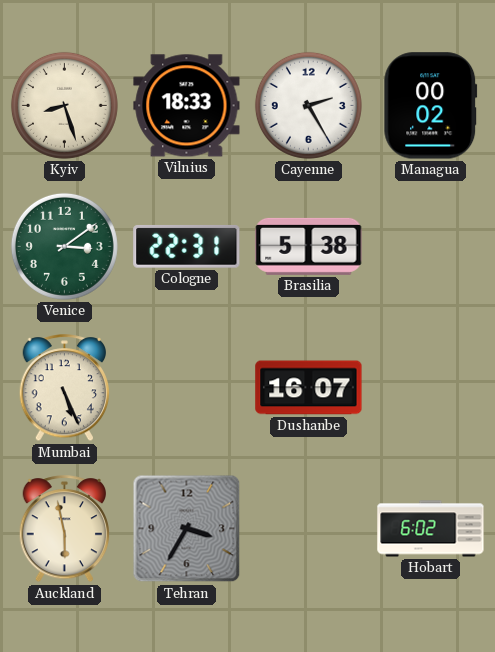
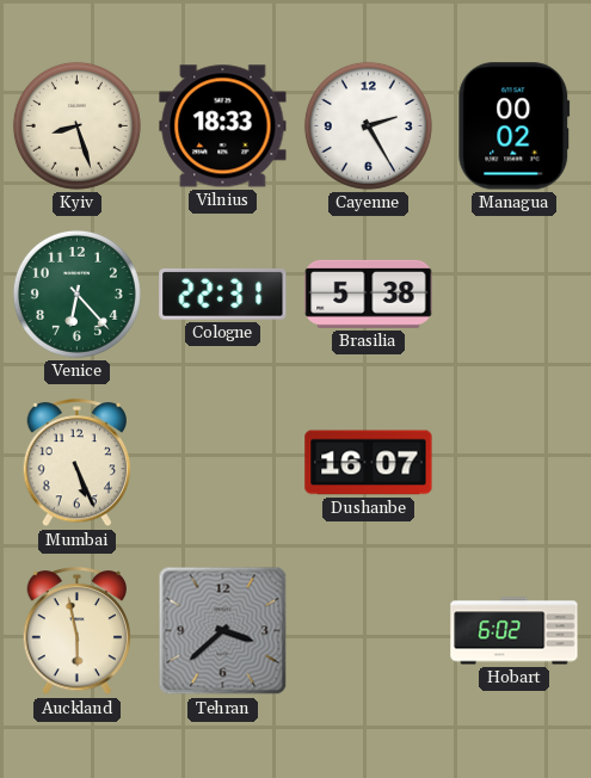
Venice: 3:09 -> 6:23
Tehran: 3:35 -> 3:38
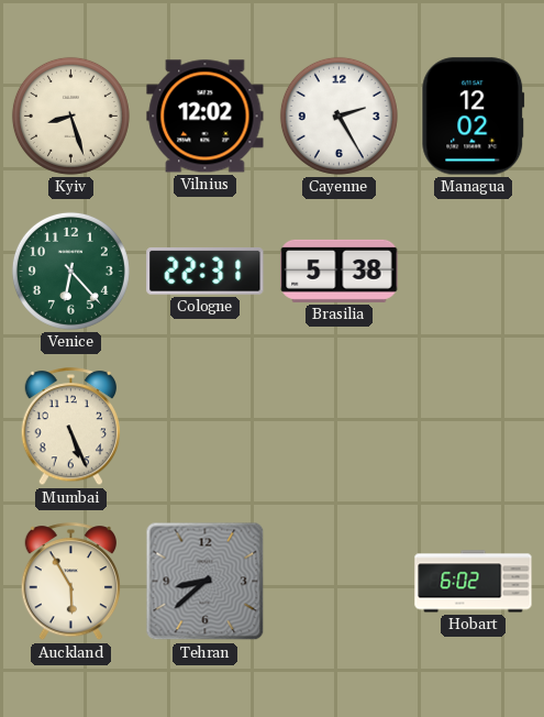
Vilnius: 18:33 -> 12:02
Managua: 00:02 -> 12:02
Dushanbe: 16:07 -> none
Auckland: 5:58 -> 5:55
Tehran: 3:38 -> 8:38
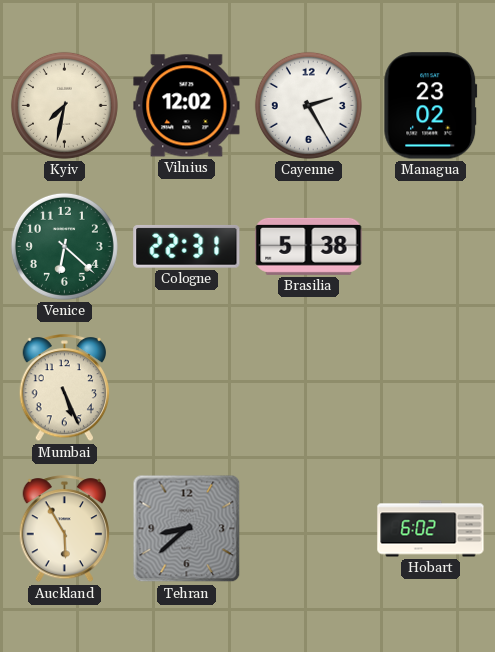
Kyiv: 8:27 -> 7:32
Managua: 12:02 -> 23:02
Venice: 6:23 -> 6:22
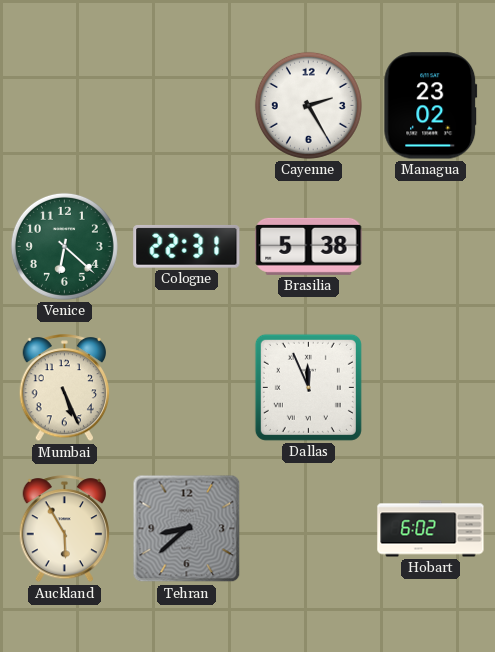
Kyiv: 7:32 -> none
Vilnius: 12:02 -> none
Dallas: none -> 11:56
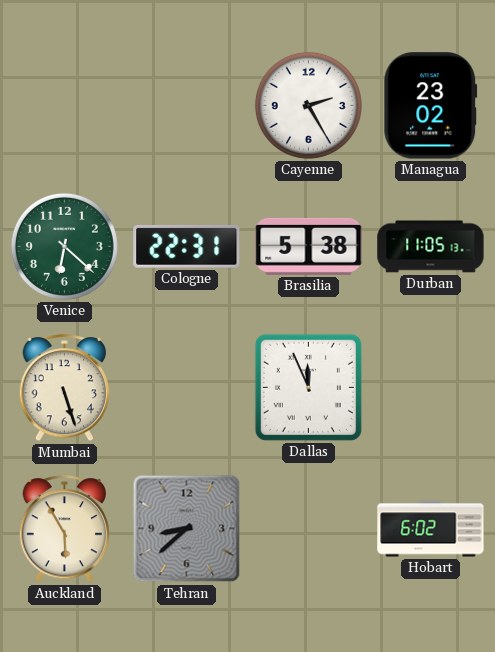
Durban: none -> 11:05
Mumbai: 5:26 -> 5:27
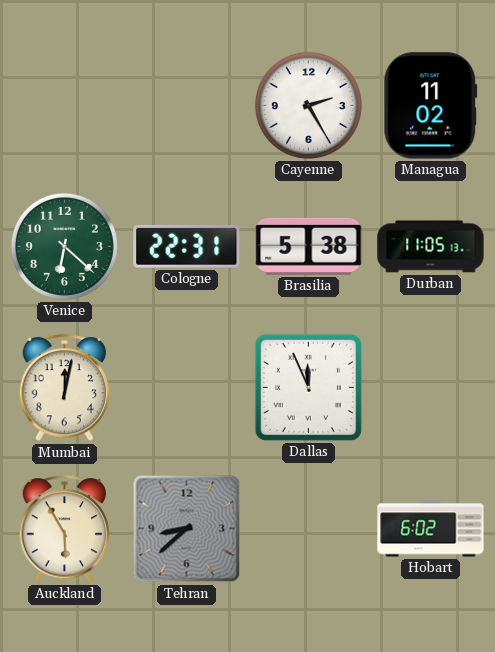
Managua: 23:02 -> 11:02
Mumbai: 5:27 -> 12:02
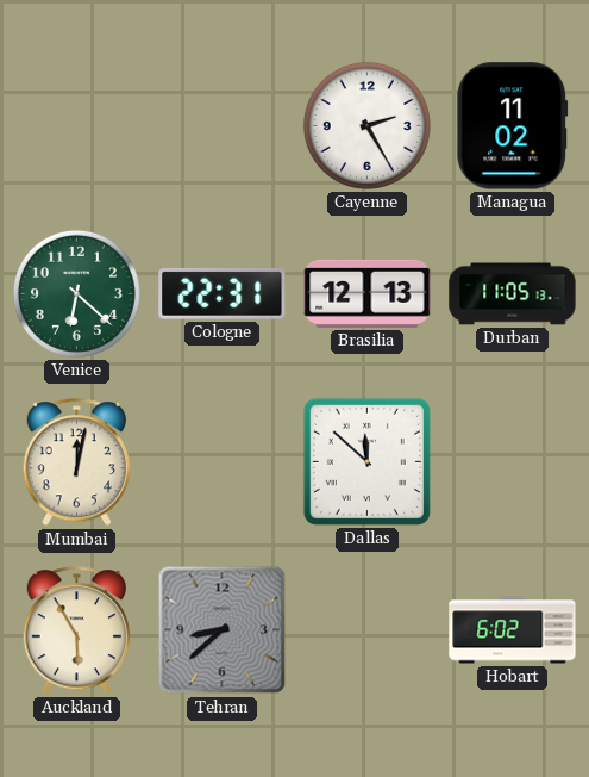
Brasilia: 5:38 -> 12:13
Dallas: 11:56 -> 11:52
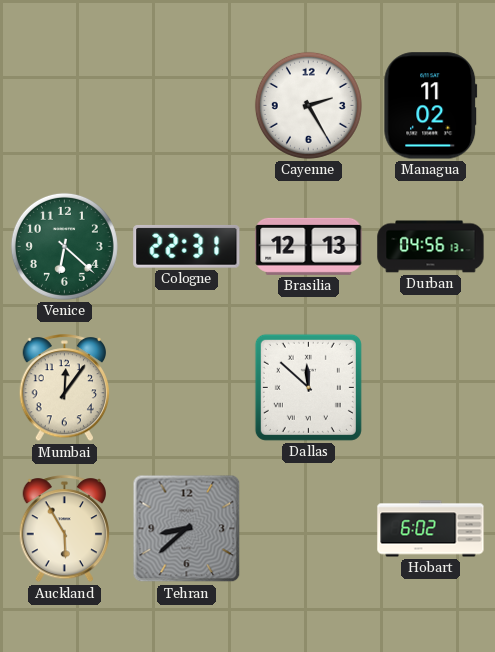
Durban: 11:05 -> 04:56
Mumbai: 12:02 -> 12:06
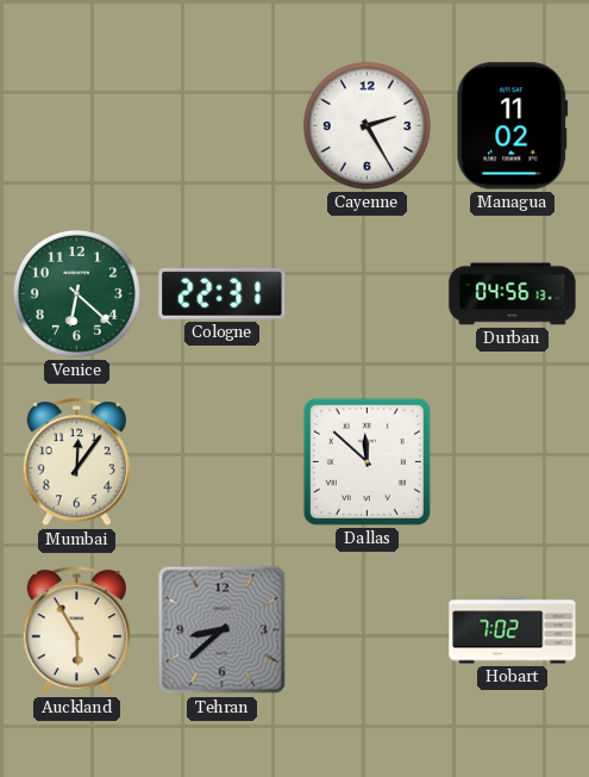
Brasilia: 12:13 -> none
Hobart: 6:02 -> 7:02
